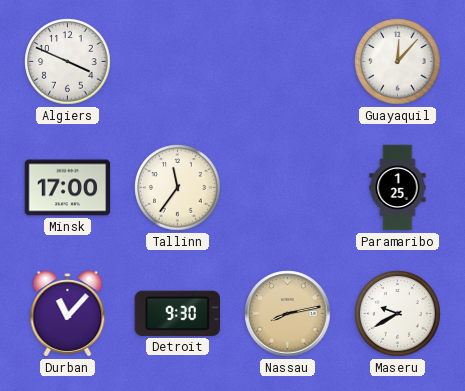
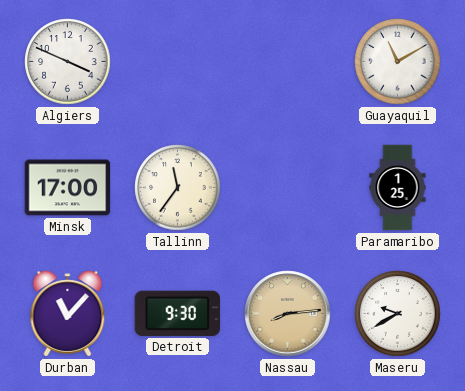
Guayaquil: 12:07 -> 11:10
Nassau: 8:13 -> 8:14
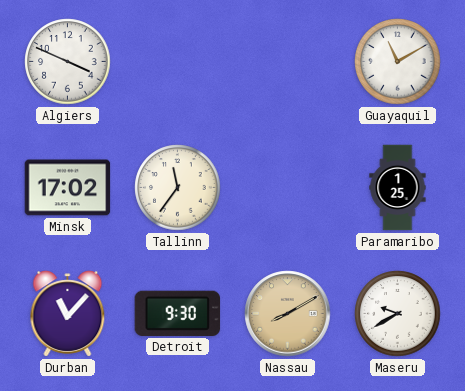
Minsk: 17:00 -> 17:02
Nassau: 8:14 -> 8:10
